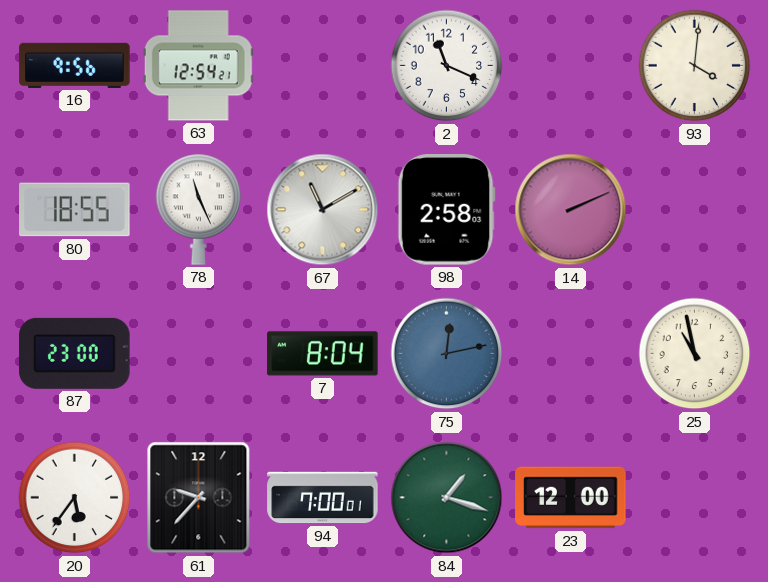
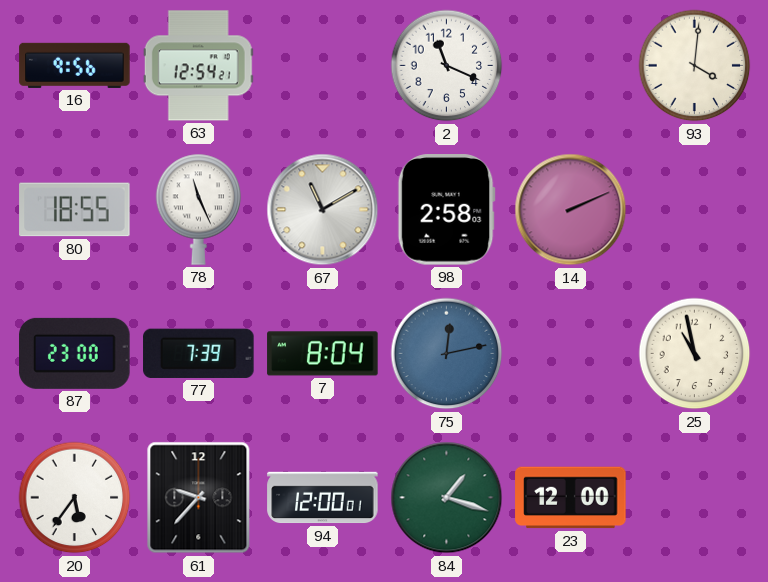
77: none -> 7:39
94: 7:00 -> 12:00
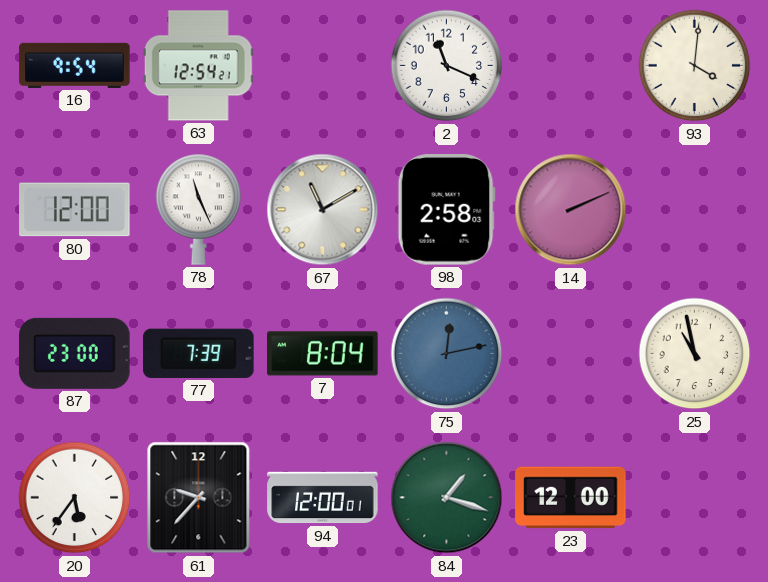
16: 9:56 -> 9:54
80: 18:55 -> 12:00
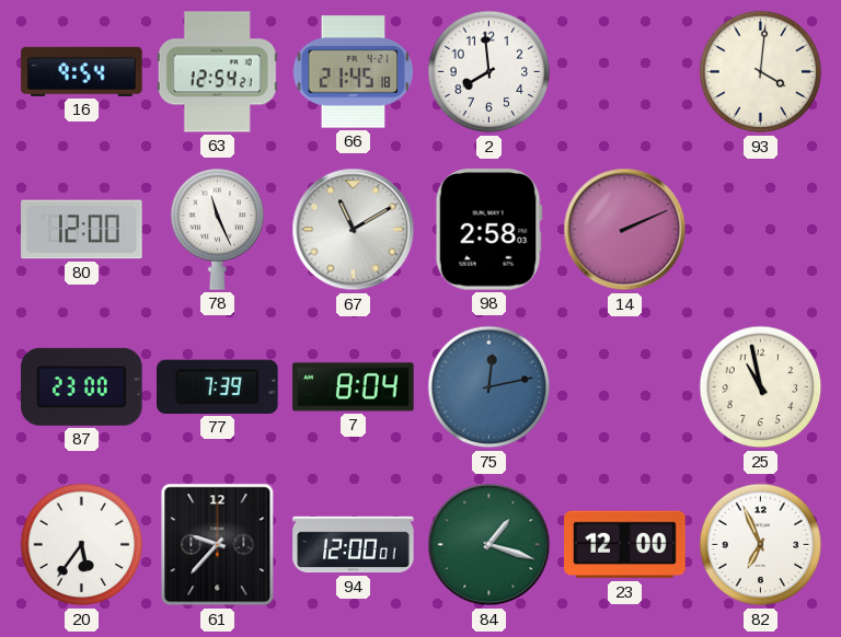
66: none -> 21:45
2: 11:19 -> 7:59
82: none -> 6:56
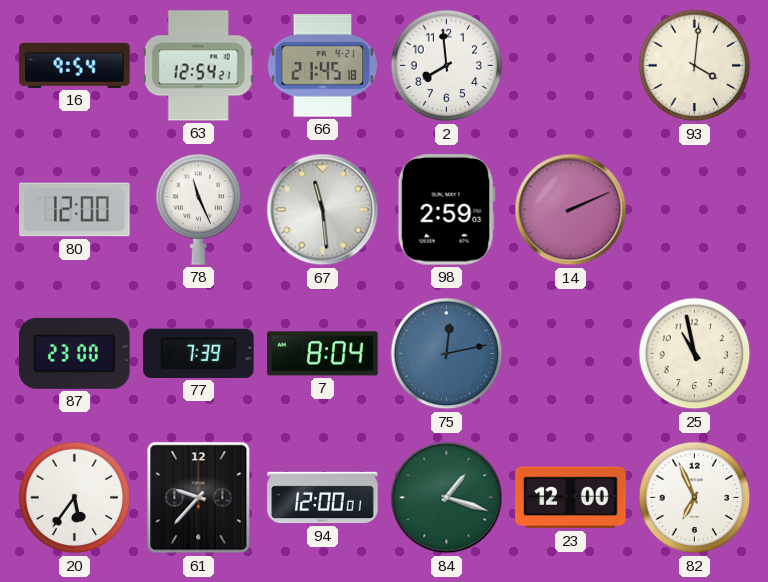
67: 11:10 -> 11:29
98: 2:58 -> 2:59
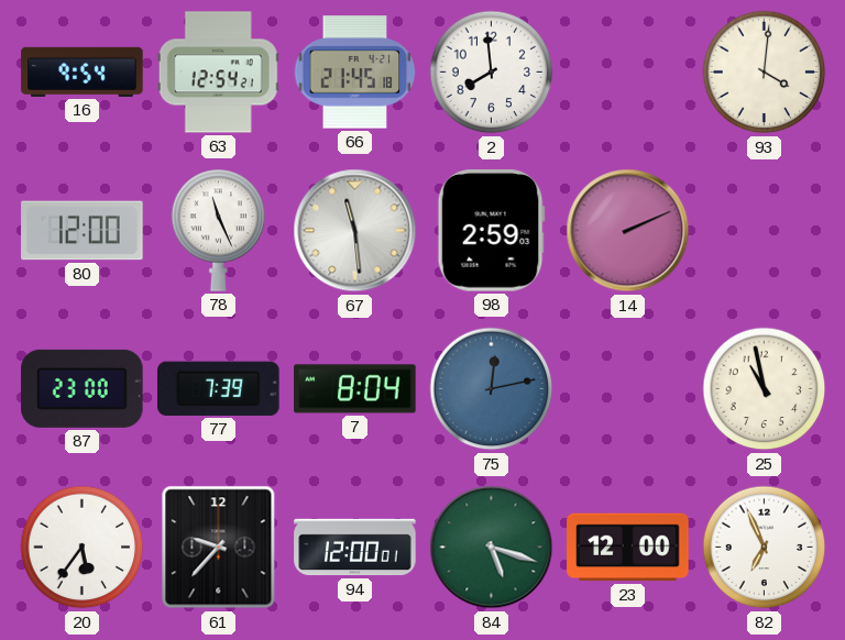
84: 1:18 -> 5:18
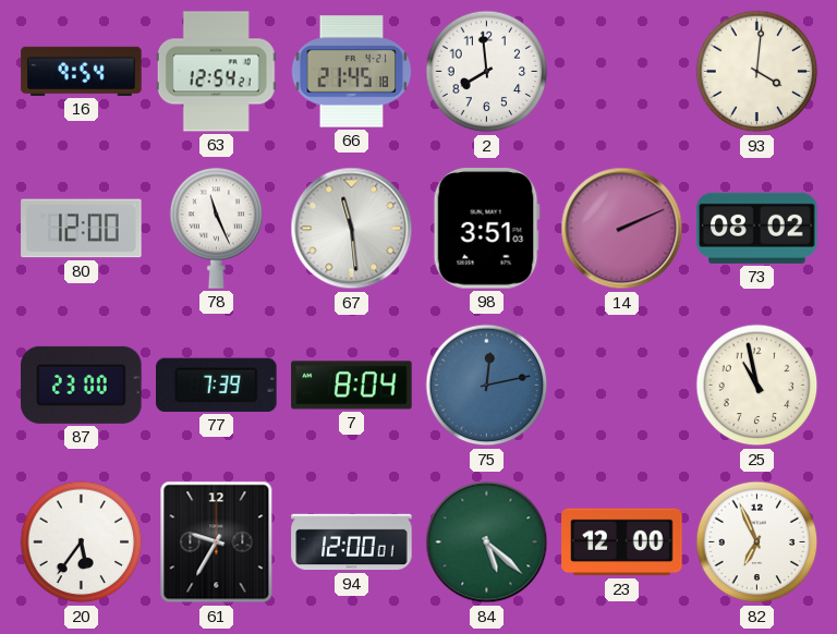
98: 2:59 -> 3:51
73: none -> 08:02
61: 9:37 -> 9:35
84: 5:18 -> 5:22
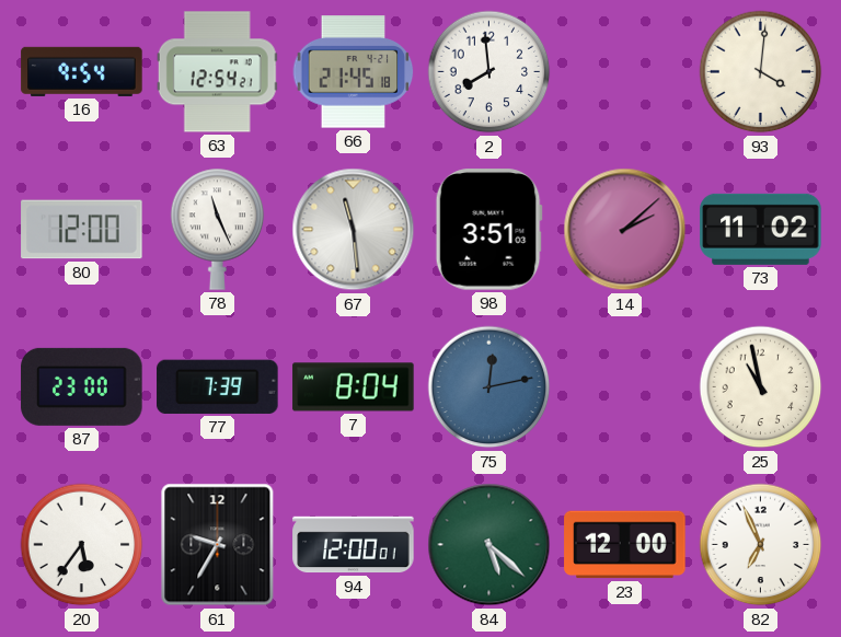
14: 2:11 -> 2:08
73: 08:02 -> 11:02
